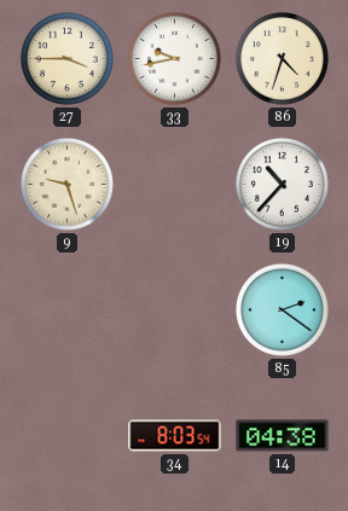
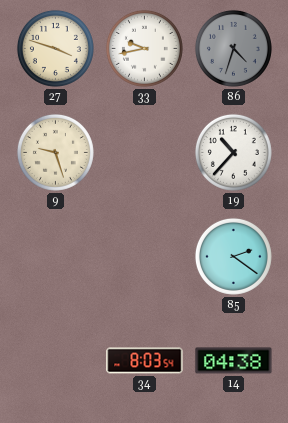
27: 3:45 -> 3:48
86 dial: cream -> grey
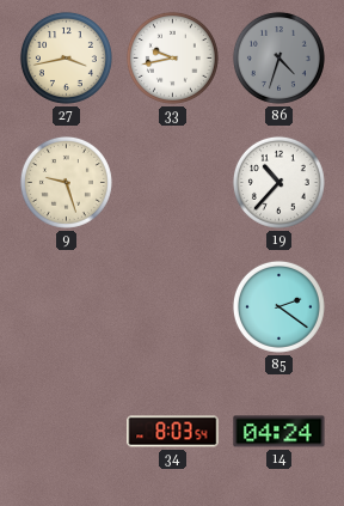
27: 3:48 -> 3:43
14: 04:38 -> 04:24
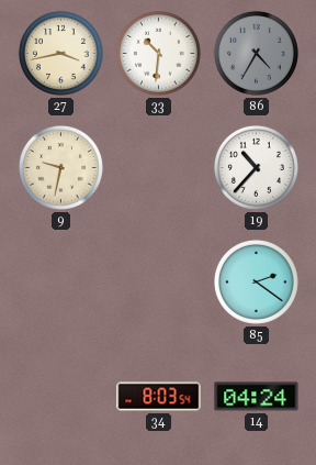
33: 9:43 -> 10:31
86: 4:33 -> 4:35
9: 9:27 -> 9:32
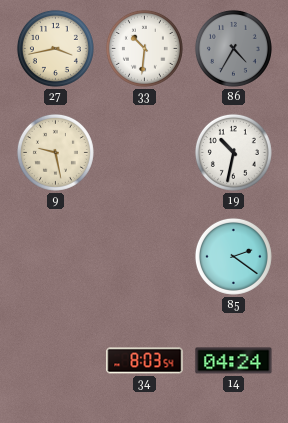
9: 9:32 -> 9:28
19: 10:37 -> 10:32
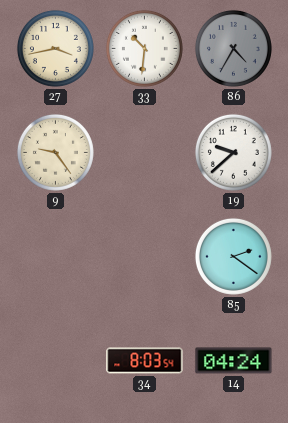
9: 9:28 -> 9:24
19: 10:32 -> 9:38
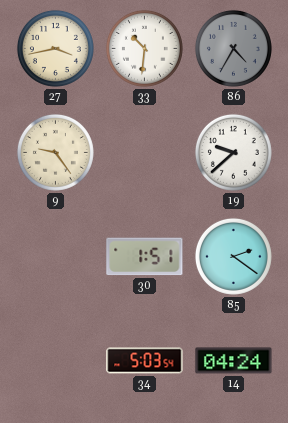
30: none -> 1:51
34: 8:03 -> 5:03
